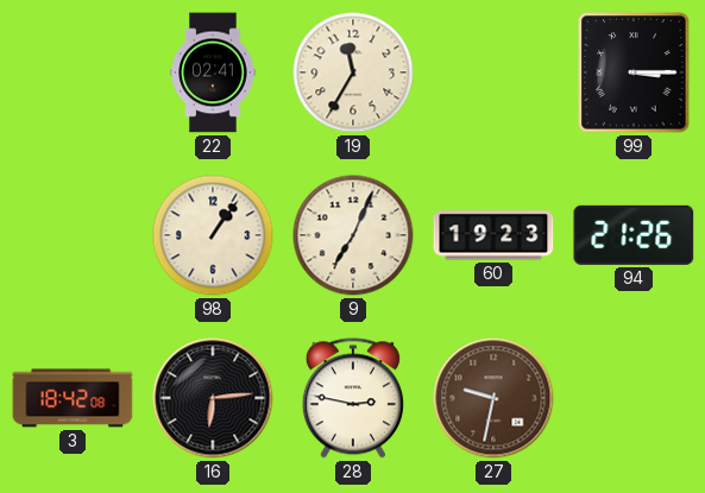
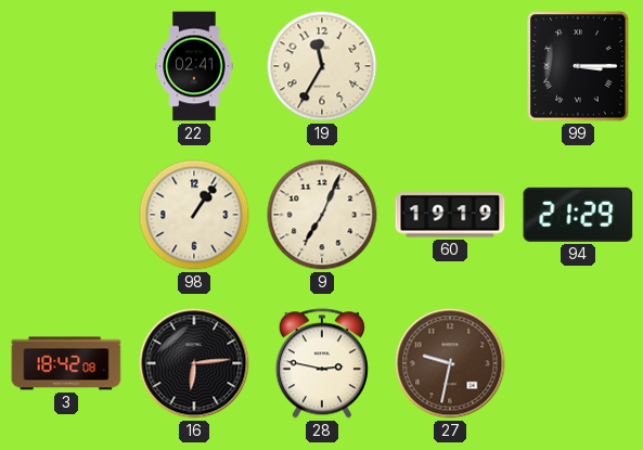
60: 19:23 -> 19:19
94: 21:26 -> 21:29
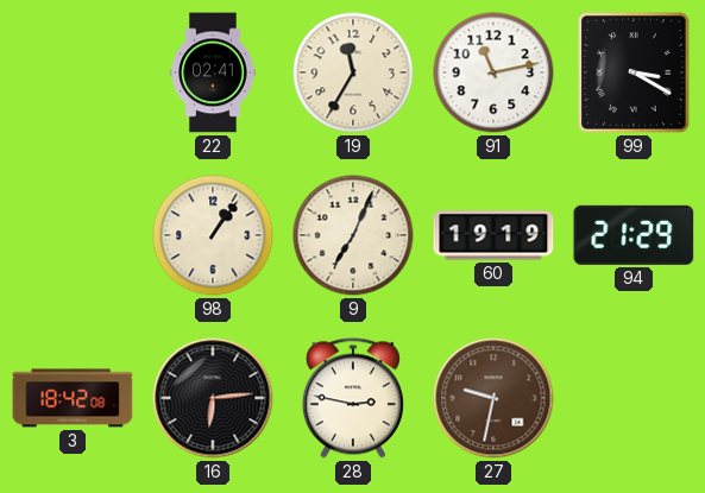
91: none -> 11:13
99: 3:15 -> 3:20
